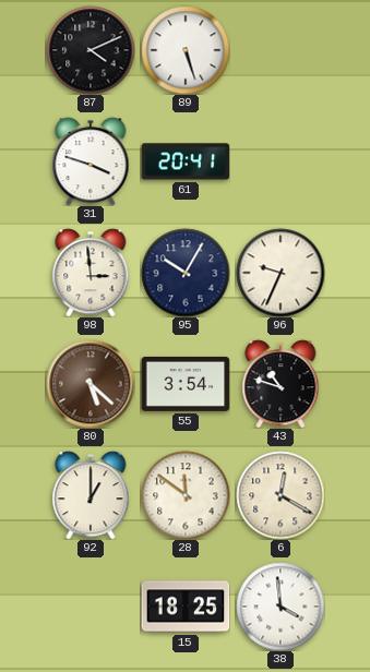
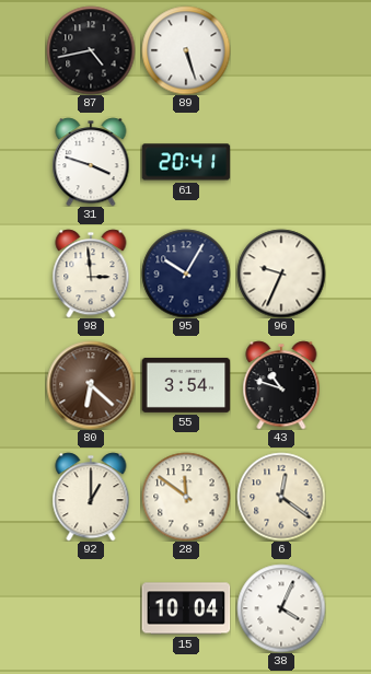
87: 4:11 -> 4:43
80: 5:22 -> 6:22
6: 12:20 -> 12:21
15: 18:25 -> 10:04
38: 3:59 -> 4:04
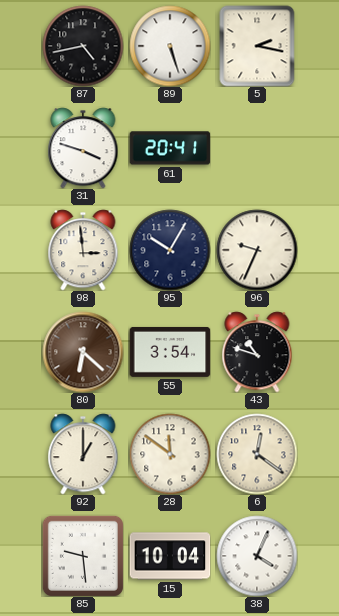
5: none -> 2:17
85: none -> 9:29
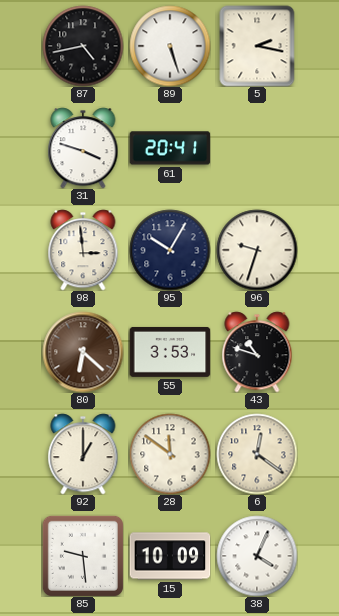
96: 9:34 -> 9:33
55: 3:54 -> 3:53
15: 10:04 -> 10:09
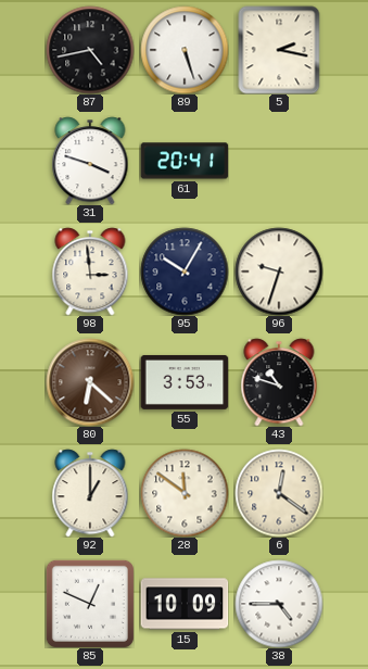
85: 9:29 -> 12:49
38: 4:04 -> 4:45
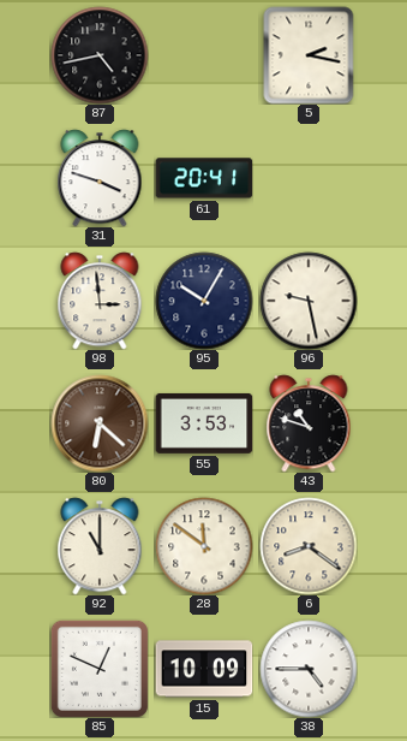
89: 5:27 -> none
96: 9:33 -> 9:28
92: 1:00 -> 11:00
6: 12:21 -> 8:21
